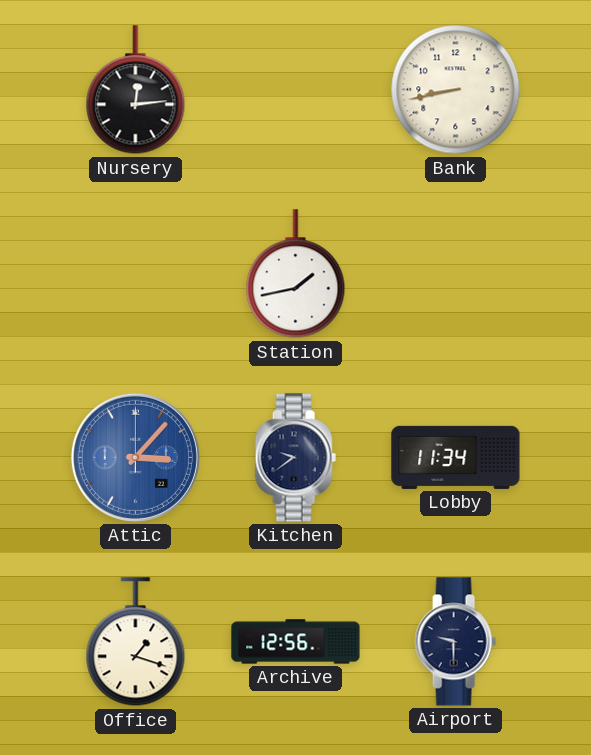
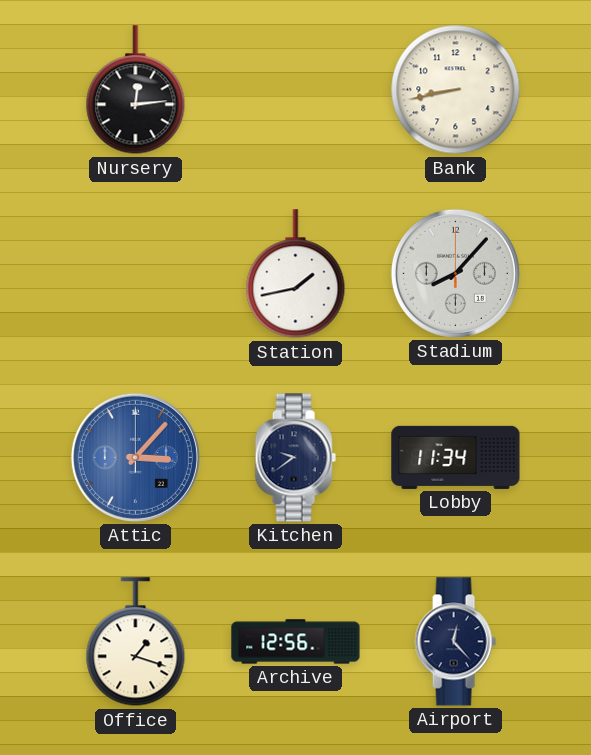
Stadium: none -> 8:07
Airport: 9:30 -> 12:23
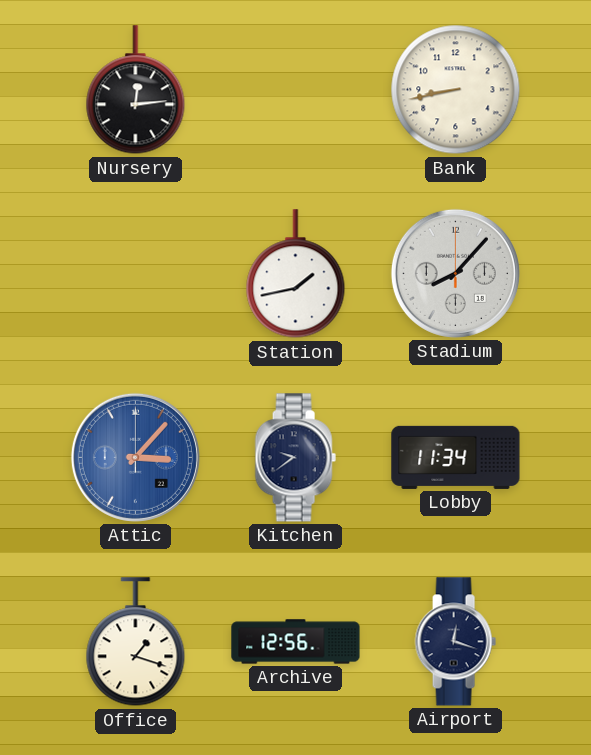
Airport: 12:23 -> 12:18
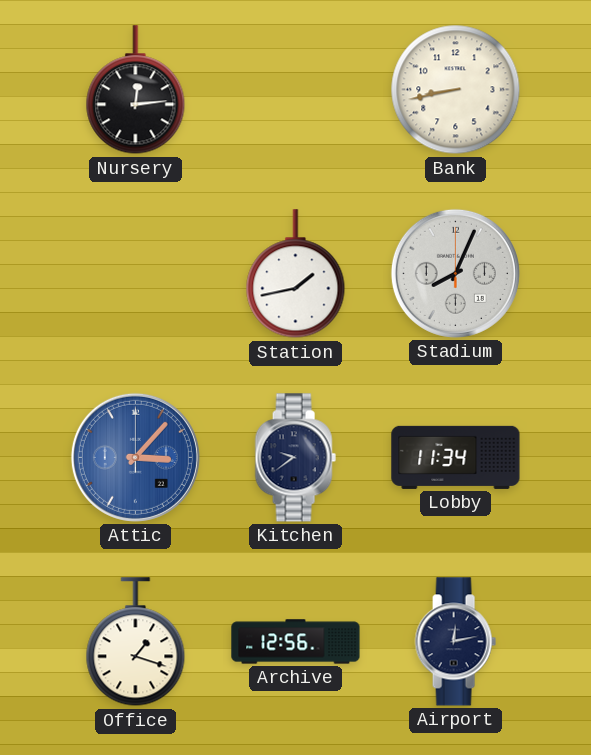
Stadium: 8:07 -> 8:04
Airport: 12:18 -> 12:13
